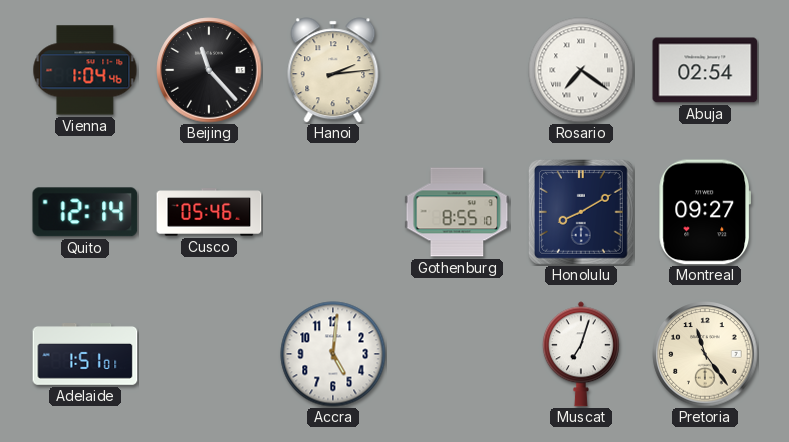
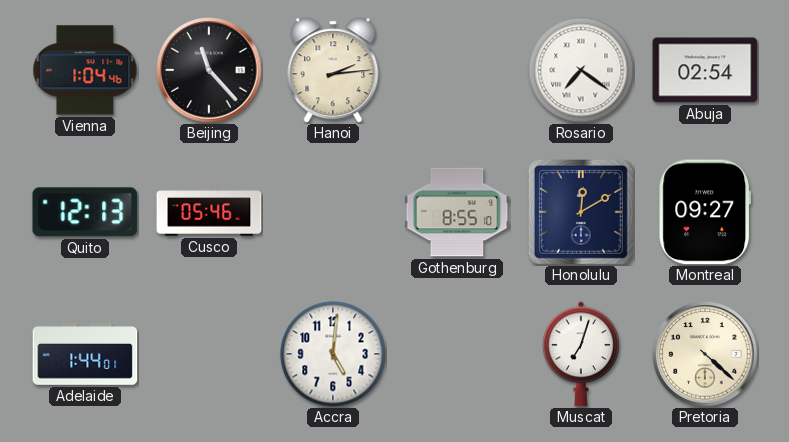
Quito: 12:14 -> 12:13
Honolulu: 8:10 -> 12:10
Adelaide: 1:51 -> 1:44
Pretoria: 11:24 -> 4:22
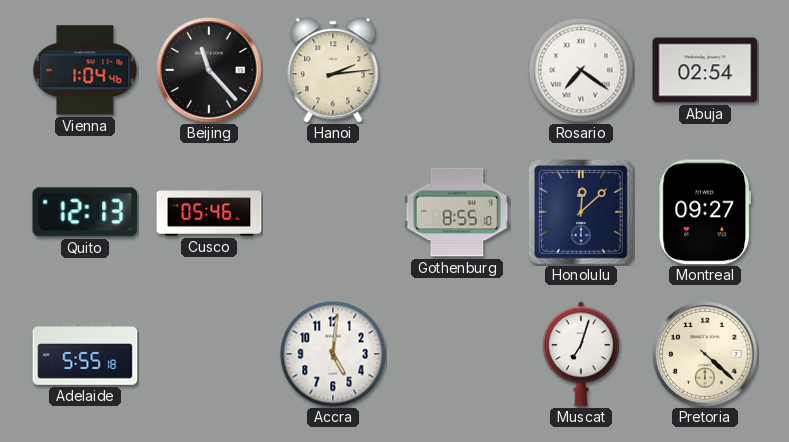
Honolulu: 12:10 -> 12:08
Adelaide: 1:44 -> 5:55
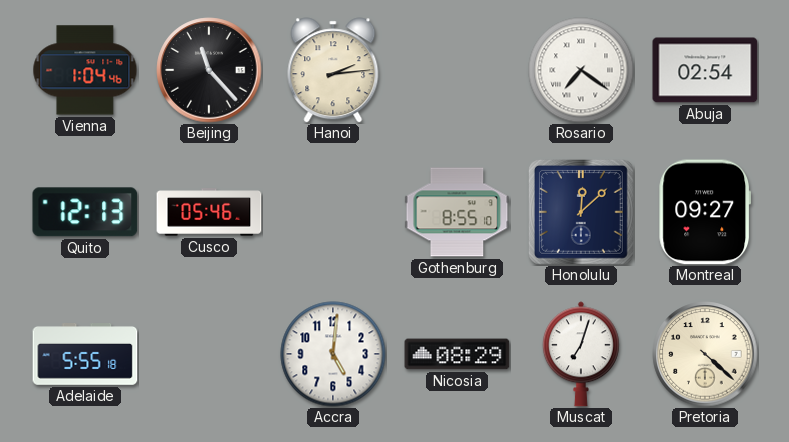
Nicosia: none -> 08:29
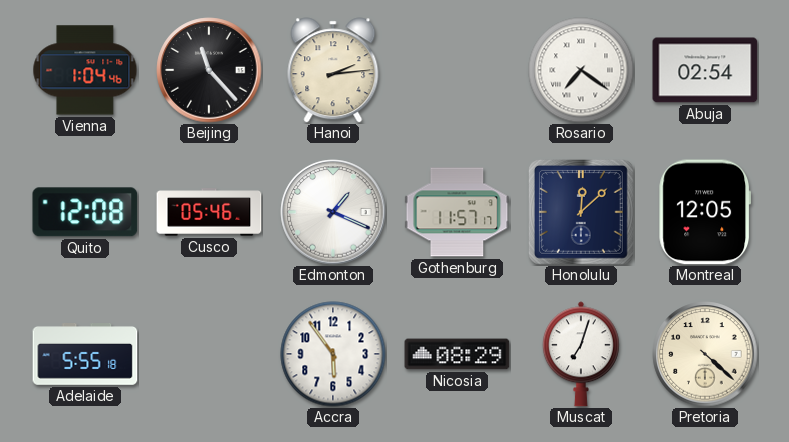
Quito: 12:13 -> 12:08
Edmonton: none -> 1:19
Gothenburg: 8:55 -> 11:57
Montreal: 09:27 -> 12:05
Accra: 5:01 -> 5:54
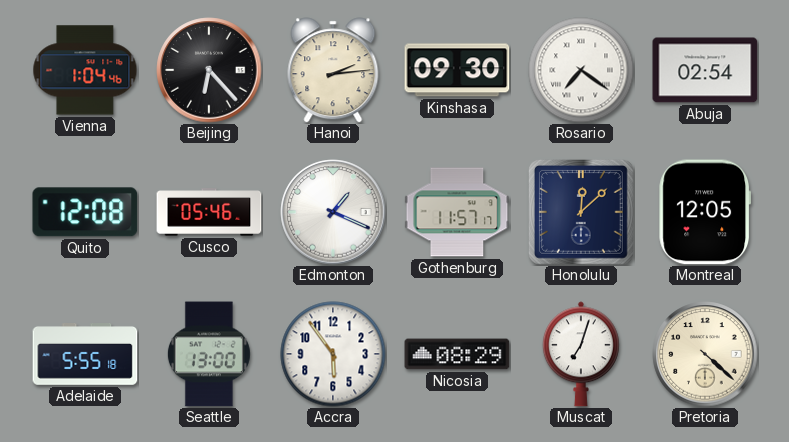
Beijing: 11:23 -> 6:23
Kinshasa: none -> 09:30
Seattle: none -> 13:00
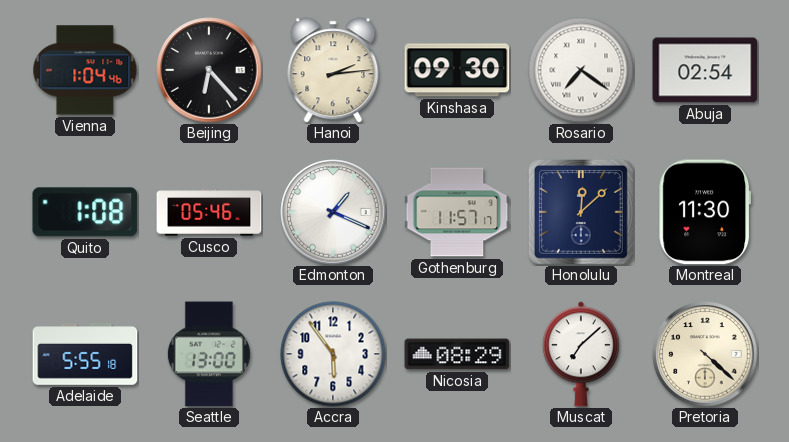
Quito: 12:08 -> 1:08
Montreal: 12:05 -> 11:30
Muscat: 7:03 -> 7:08
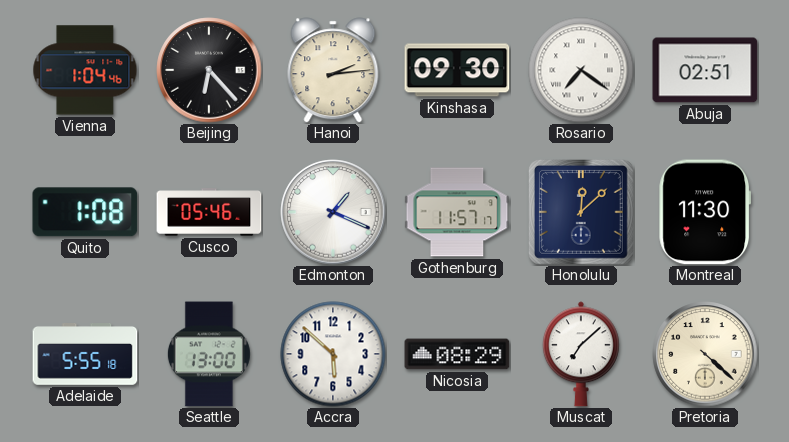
Abuja: 02:54 -> 02:51
Accra: 5:54 -> 5:52
